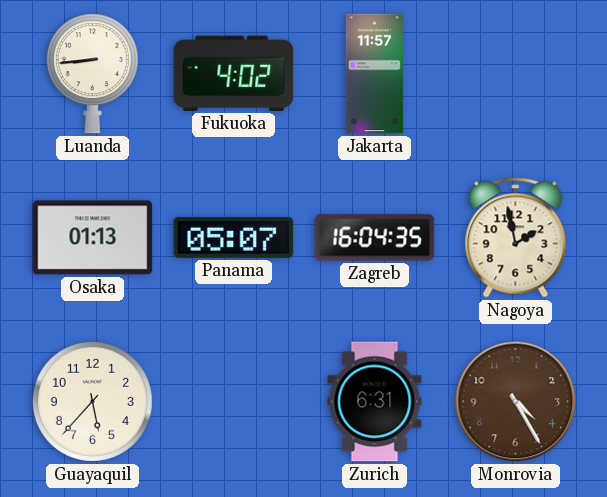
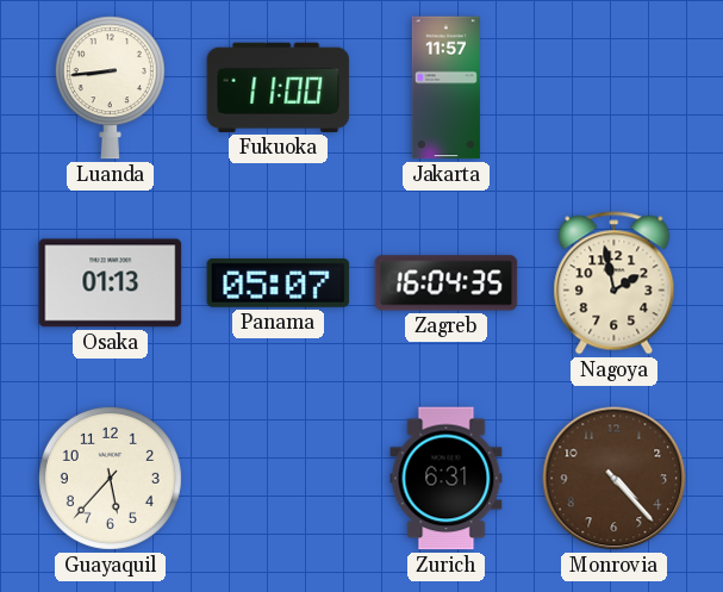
Fukuoka: 4:02 -> 11:00
Monrovia: 4:25 -> 4:23
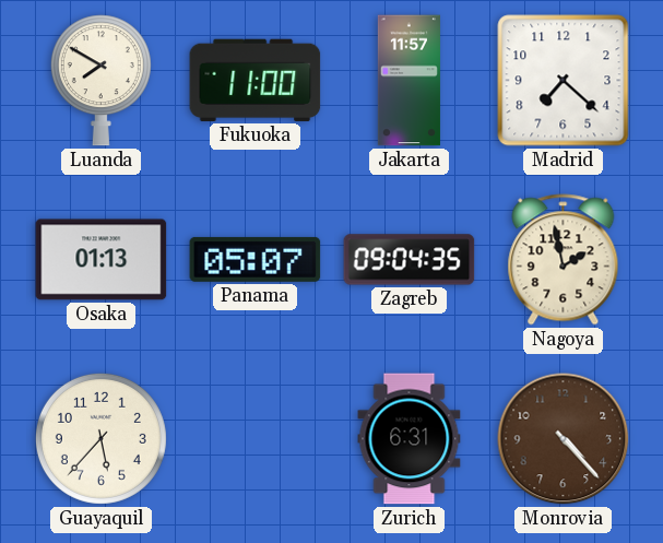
Luanda: 8:44 -> 7:50
Madrid: none -> 7:22
Zagreb: 16:04 -> 09:04
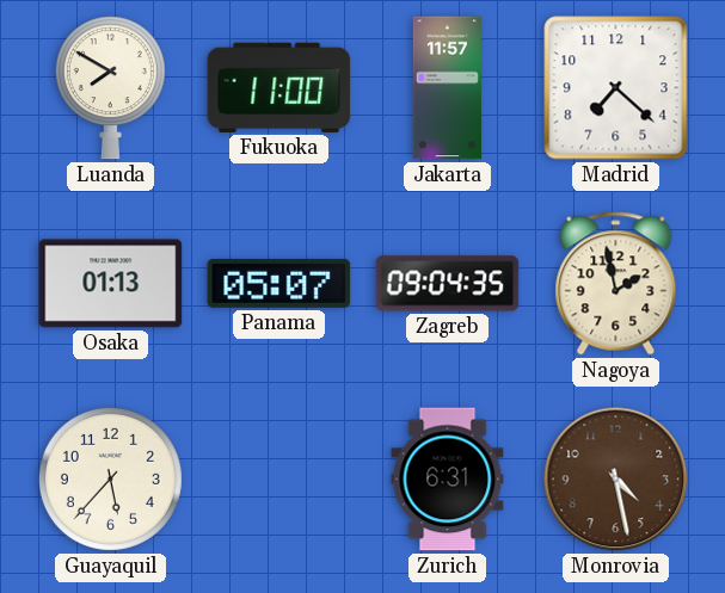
Monrovia: 4:23 -> 4:28
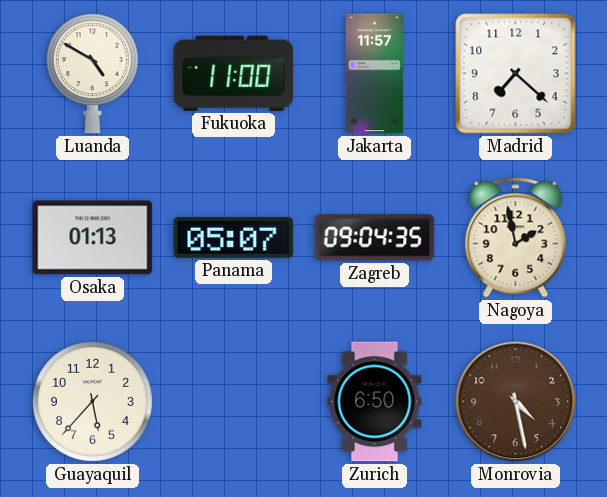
Luanda: 7:50 -> 4:50
Zurich: 6:31 -> 6:50
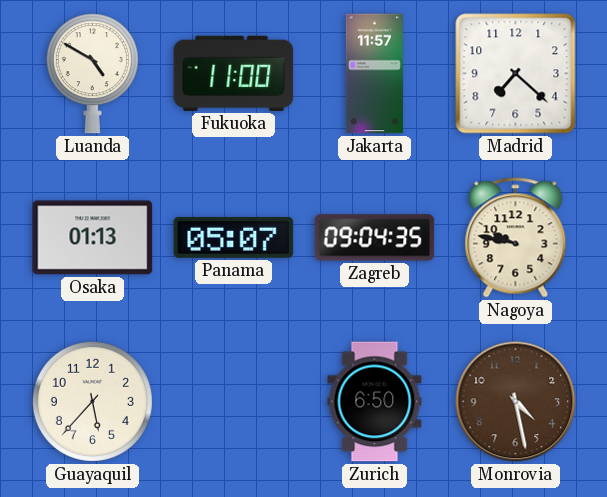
Nagoya: 1:58 -> 9:47
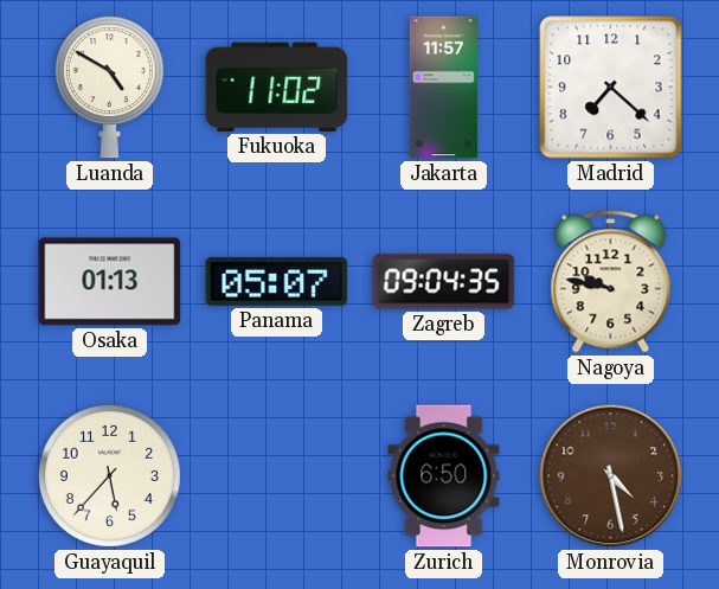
Fukuoka: 11:00 -> 11:02
